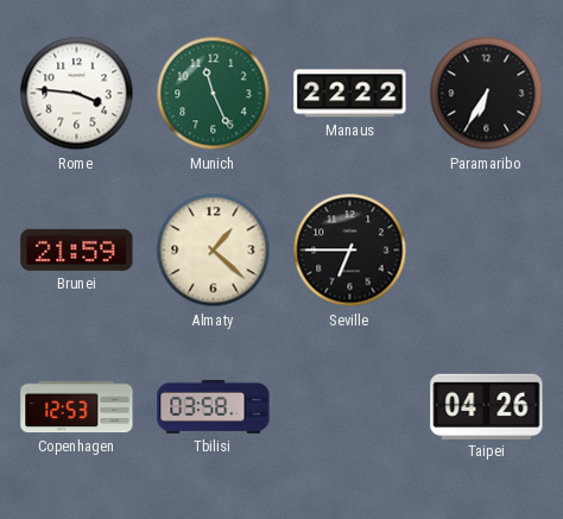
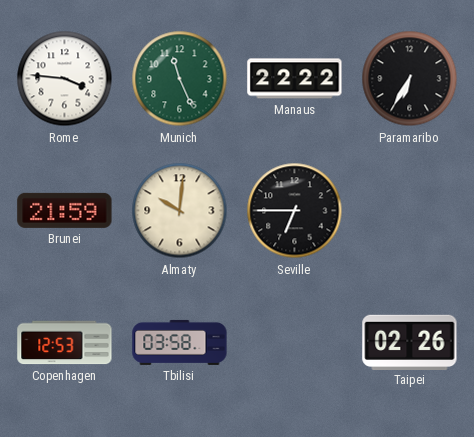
Almaty: 1:22 -> 10:01
Taipei: 04:26 -> 02:26
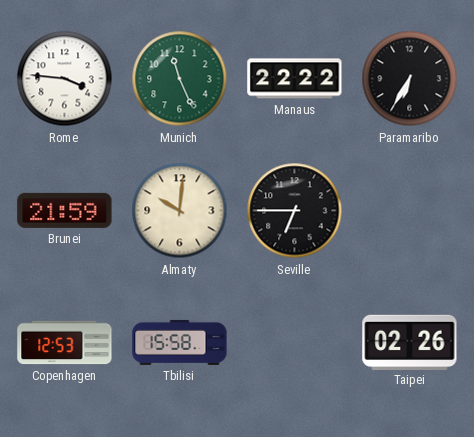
Tbilisi: 03:58 -> 15:58
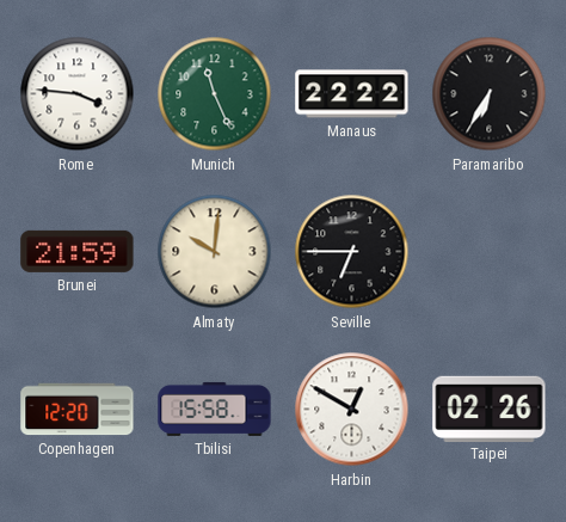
Copenhagen: 12:53 -> 12:20
Harbin: none -> 12:50
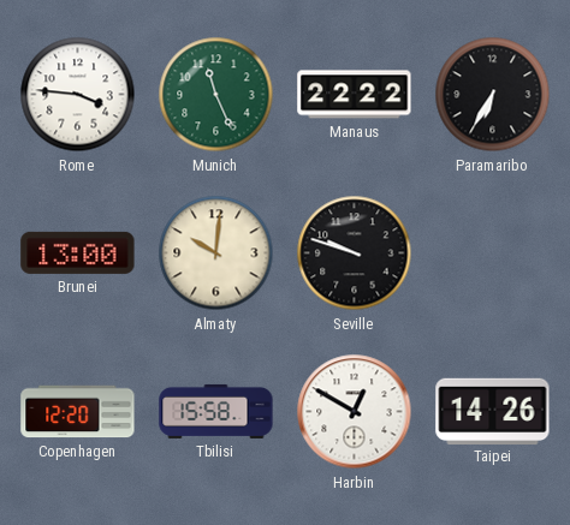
Brunei: 21:59 -> 13:00
Seville: 6:45 -> 9:48
Taipei: 02:26 -> 14:26
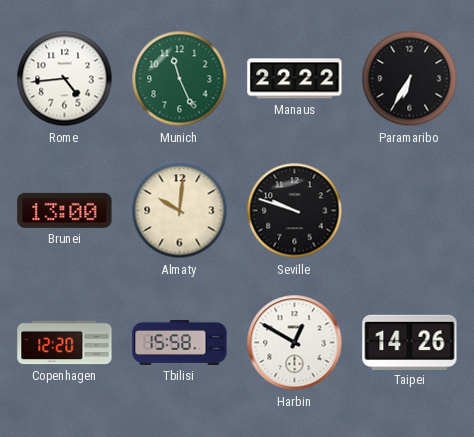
Rome: 3:46 -> 4:44
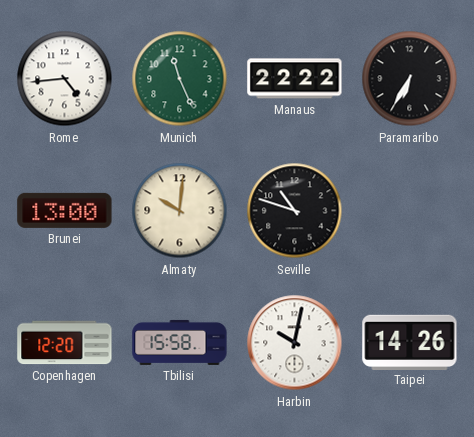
Seville: 9:48 -> 10:48
Harbin: 12:50 -> 10:02
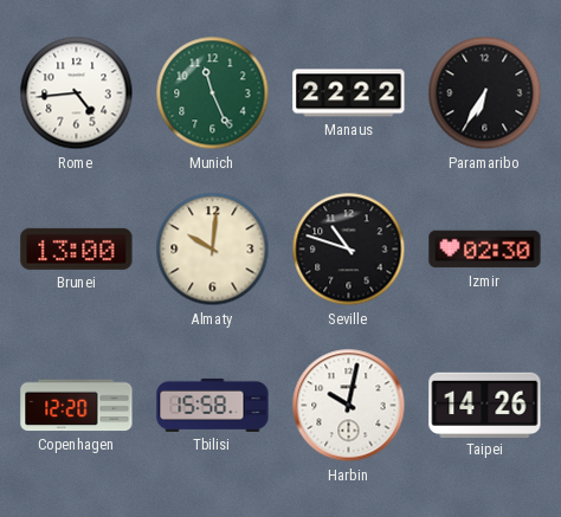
Izmir: none -> 02:30
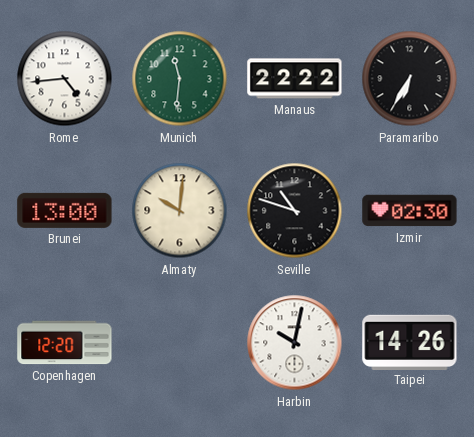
Munich: 11:26 -> 11:31
Tbilisi: 15:58 -> none
